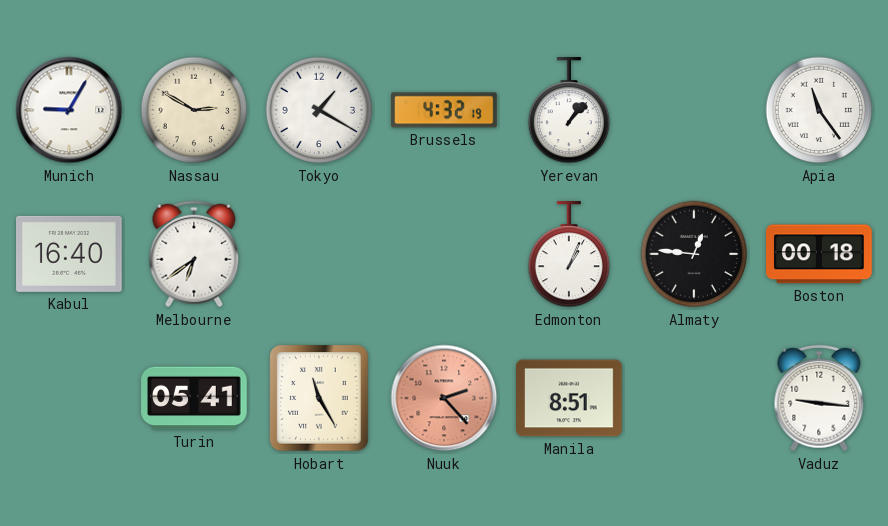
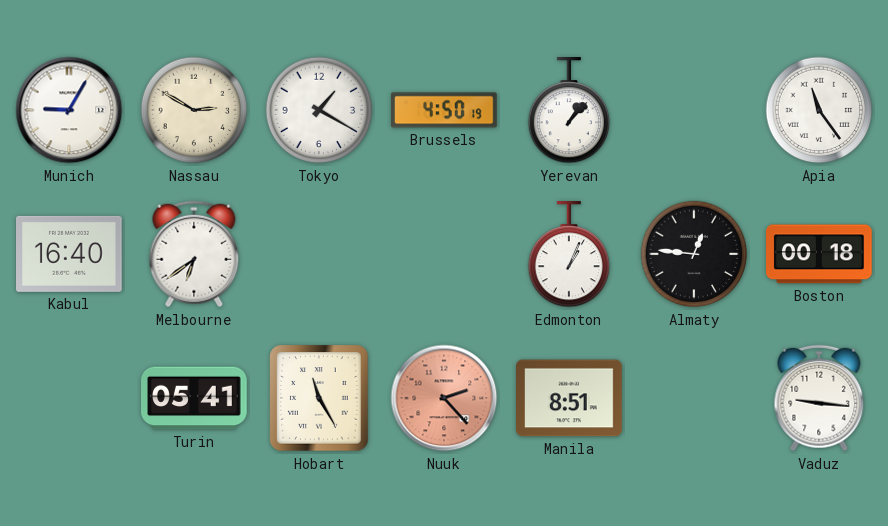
Brussels: 4:32 -> 4:50
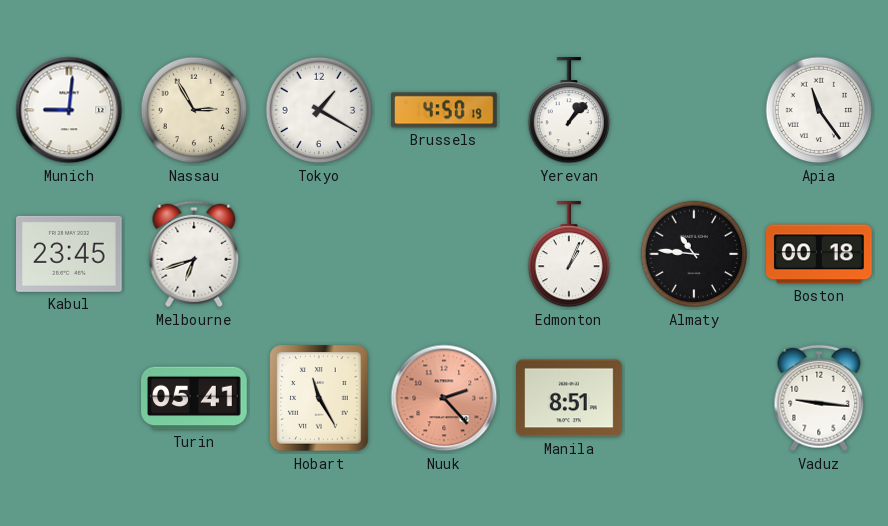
Munich: 9:05 -> 9:01
Nassau: 2:50 -> 2:55
Kabul: 16:40 -> 23:45
Melbourne: 6:39 -> 6:42
Almaty: 12:46 -> 10:46
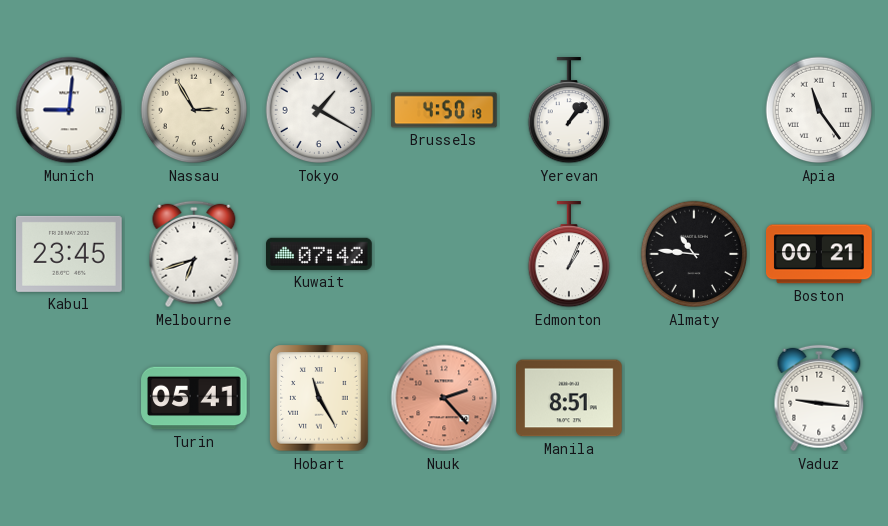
Kuwait: none -> 07:42
Boston: 00:18 -> 00:21
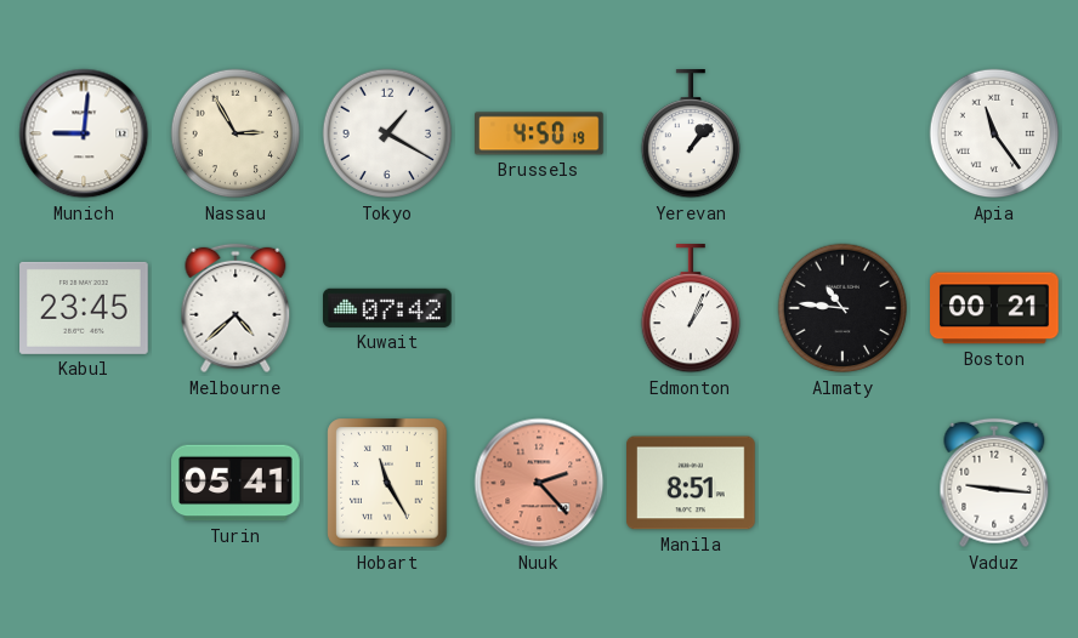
Melbourne: 6:42 -> 4:38
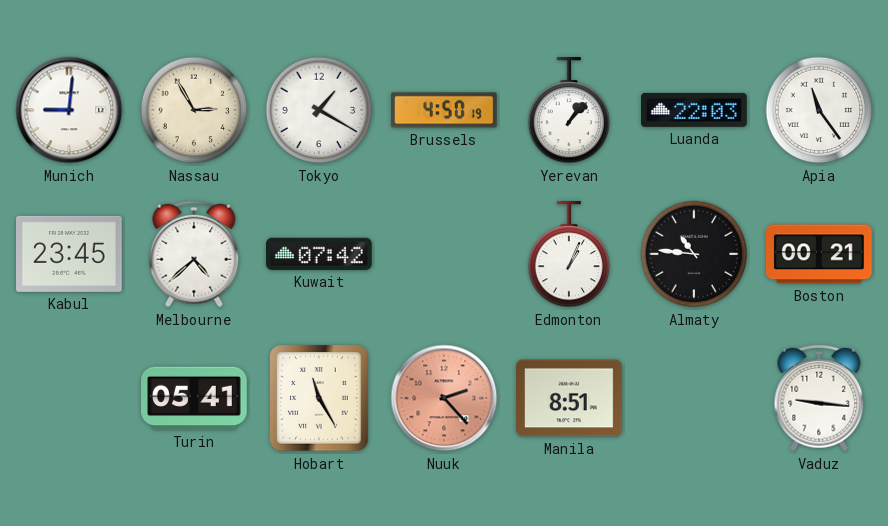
Luanda: none -> 22:03
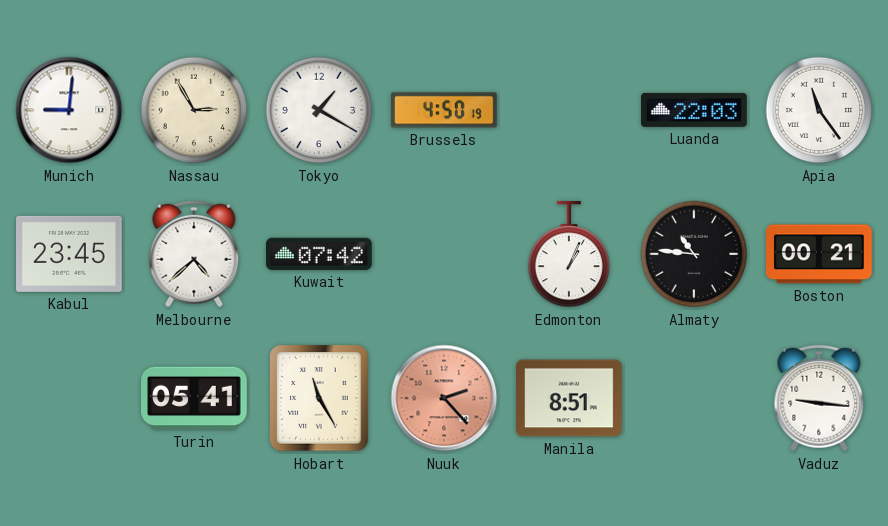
Yerevan: 1:07 -> none
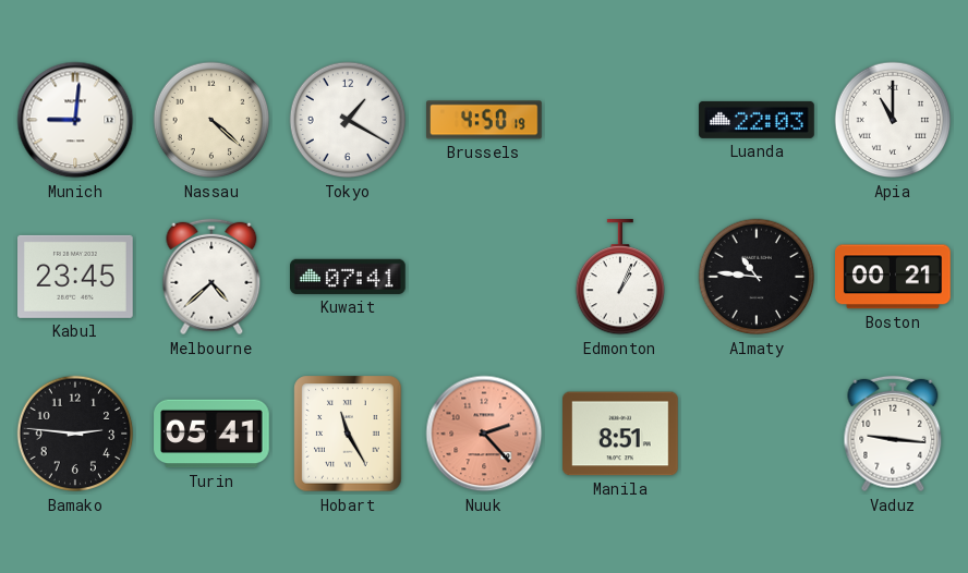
Nassau: 2:55 -> 4:22
Apia: 11:24 -> 11:00
Kuwait: 07:42 -> 07:41
Bamako: none -> 2:46
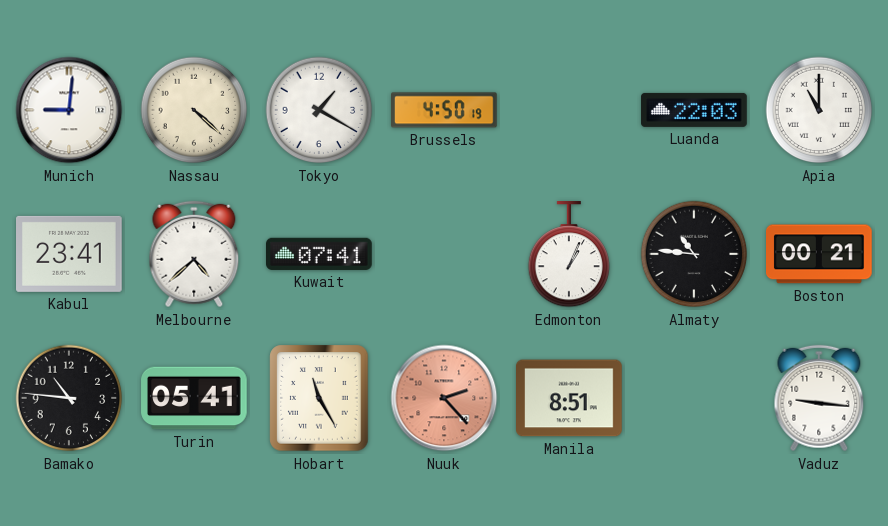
Kabul: 23:45 -> 23:41
Bamako: 2:46 -> 10:46
